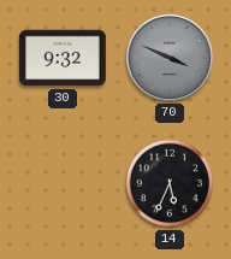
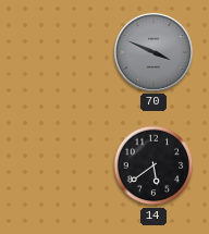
30: 9:32 -> none
14: 5:34 -> 5:39
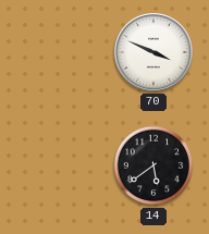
70 dial: grey -> white
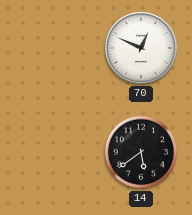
70: 3:49 -> 12:49
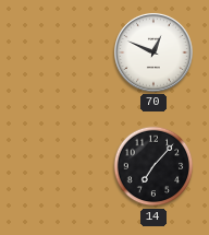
14: 5:39 -> 7:07
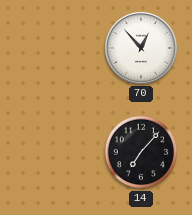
70: 12:49 -> 12:53
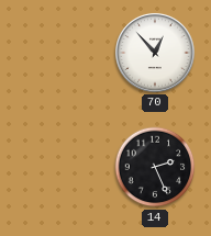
14: 7:07 -> 2:26
